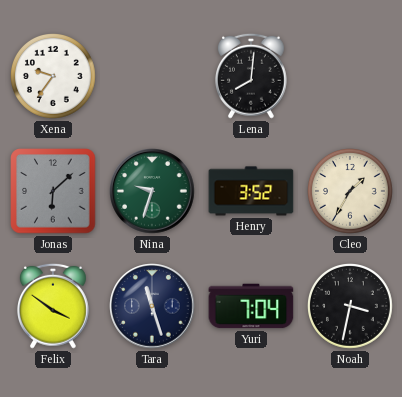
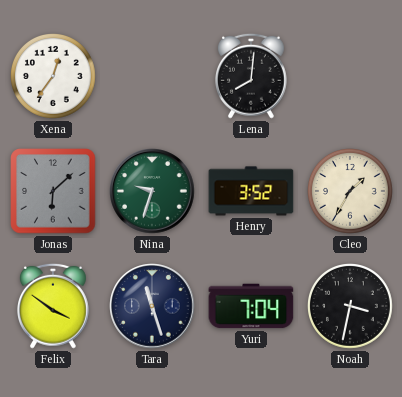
Xena: 9:36 -> 12:36
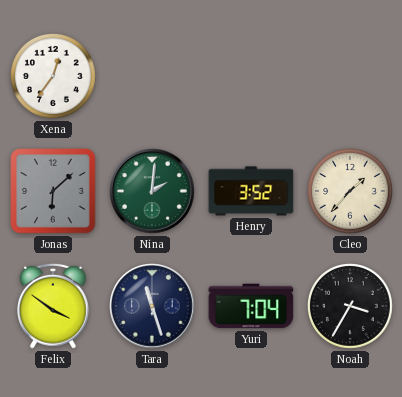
Lena: 8:01 -> none
Nina: 9:33 -> 2:01
Cleo: 1:35 -> 1:37
Noah: 3:32 -> 3:35
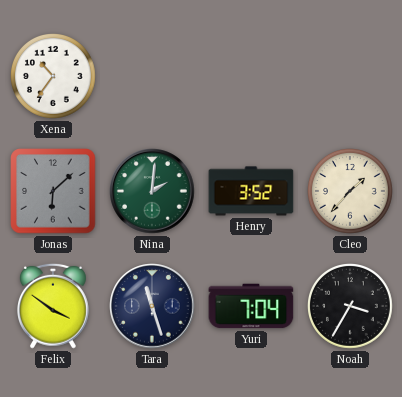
Xena: 12:36 -> 10:36
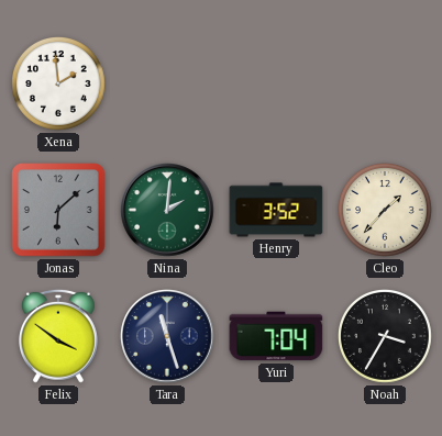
Xena: 10:36 -> 1:59
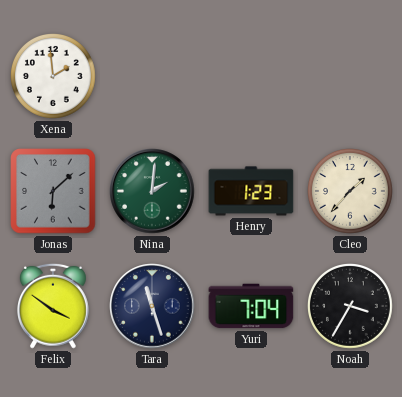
Henry: 3:52 -> 1:23
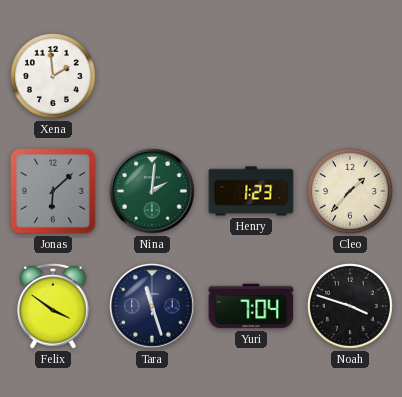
Noah: 3:35 -> 3:48
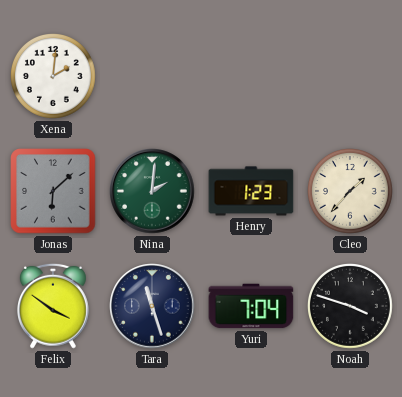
Xena: 1:59 -> 2:01
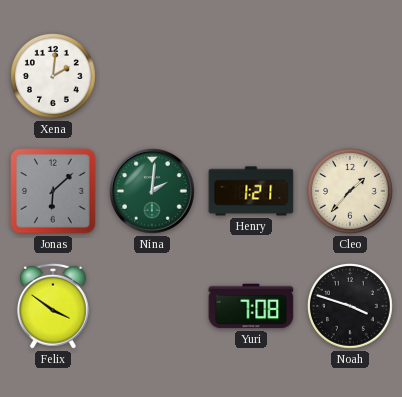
Henry: 1:23 -> 1:21
Tara: 11:27 -> none
Yuri: 7:04 -> 7:08
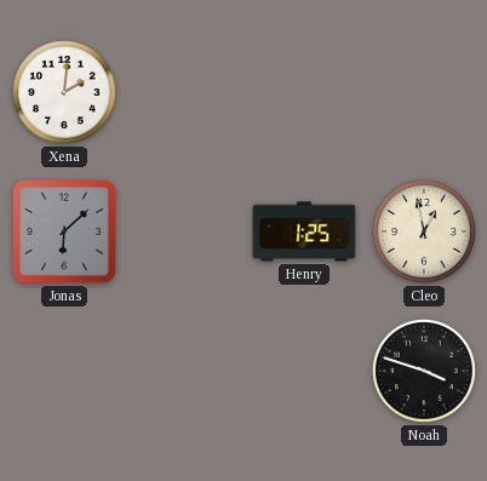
Nina: 2:01 -> none
Henry: 1:21 -> 1:25
Cleo: 1:37 -> 12:58
Felix: 3:51 -> none
Yuri: 7:08 -> none
